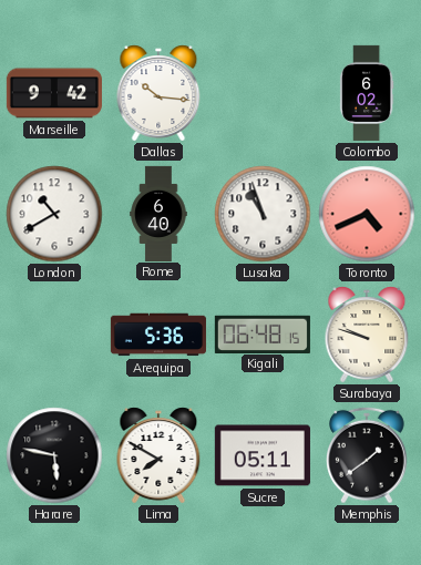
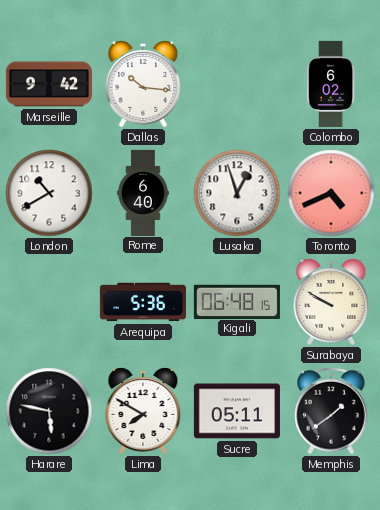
Lusaka: 10:57 -> 12:57
Surabaya: 9:48 -> 9:50
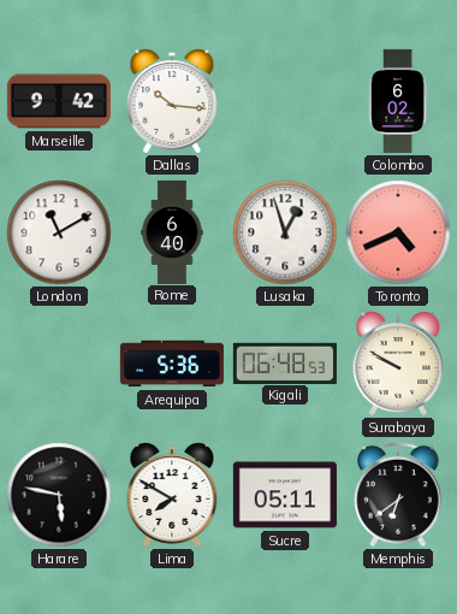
London: 10:40 -> 11:10
Kigali: 06:48:15 -> 06:48:53
Memphis: 1:39 -> 6:39
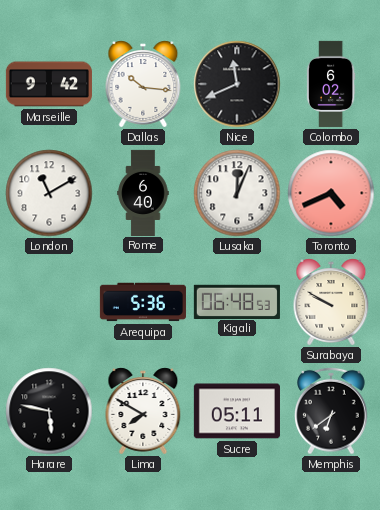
Nice: none -> 11:41
Lusaka: 12:57 -> 12:04
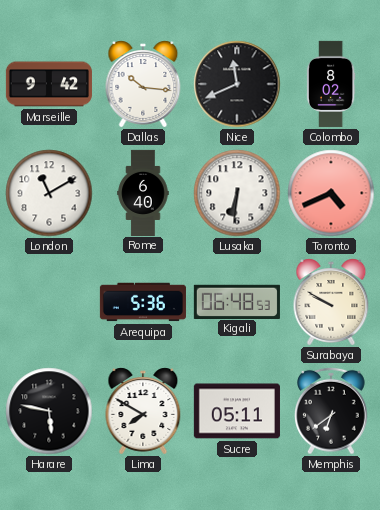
Colombo: 6:02 -> 8:02
Lusaka: 12:04 -> 6:31
